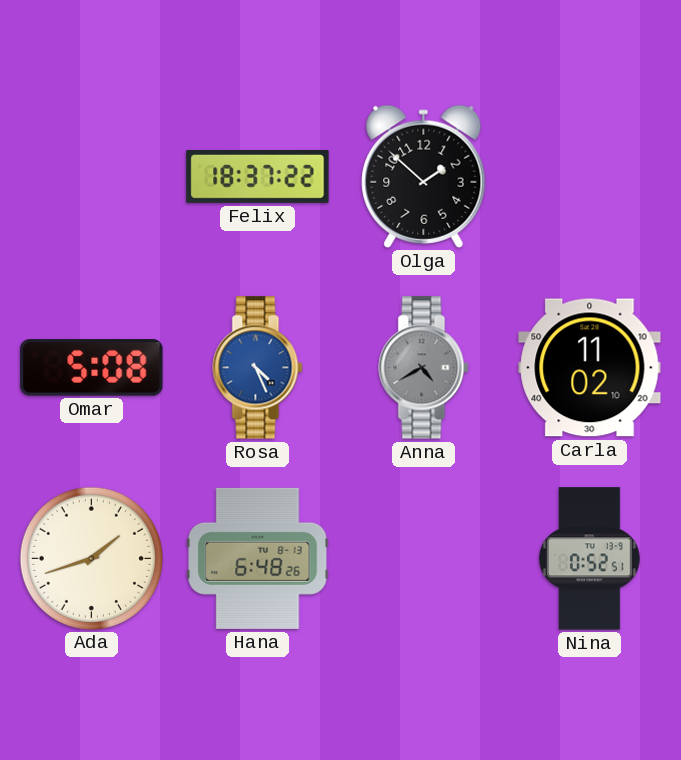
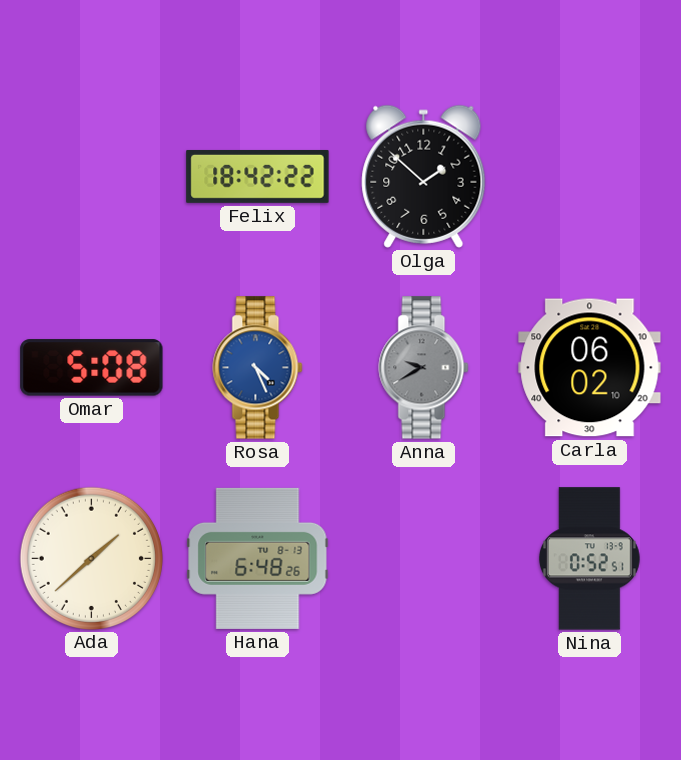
Felix: 18:37 -> 18:42
Anna: 4:40 -> 9:40
Carla: 11:02 -> 06:02
Ada: 1:42 -> 1:38
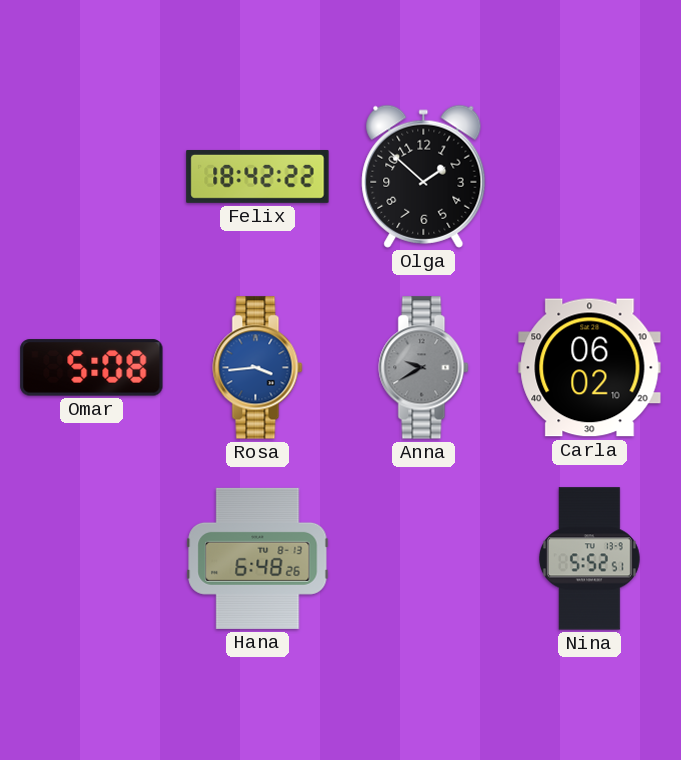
Rosa: 4:26 -> 3:44
Ada: 1:38 -> none
Nina: 0:52 -> 5:52
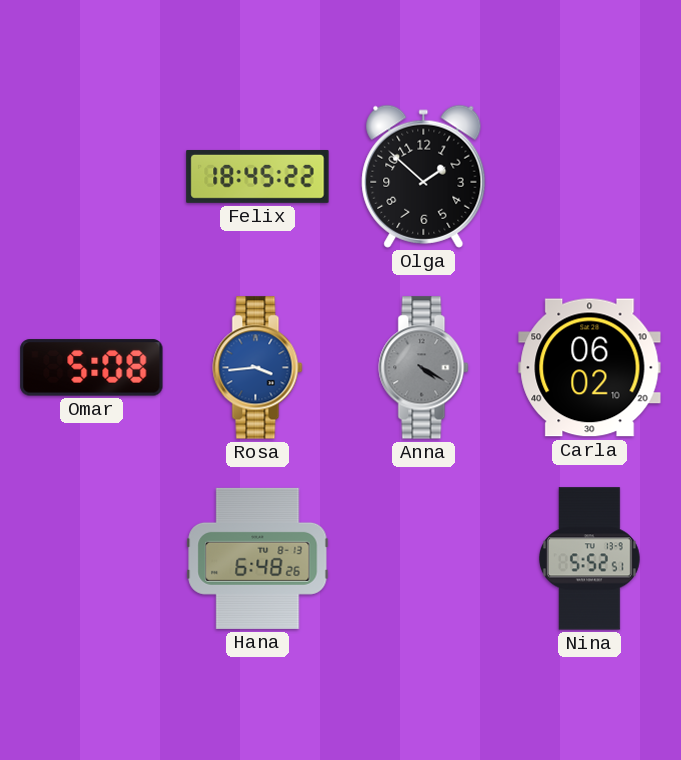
Felix: 18:42 -> 18:45
Anna: 9:40 -> 4:20
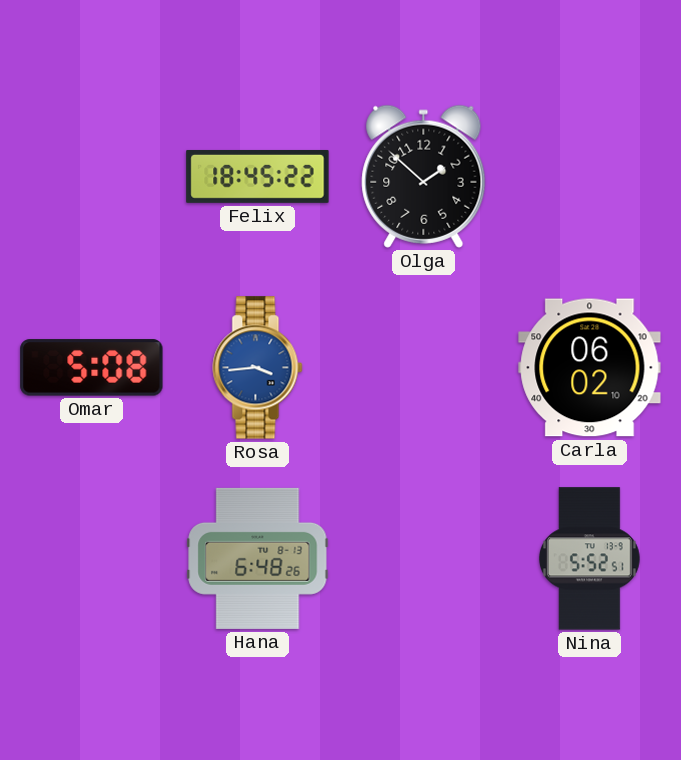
Anna: 4:20 -> none
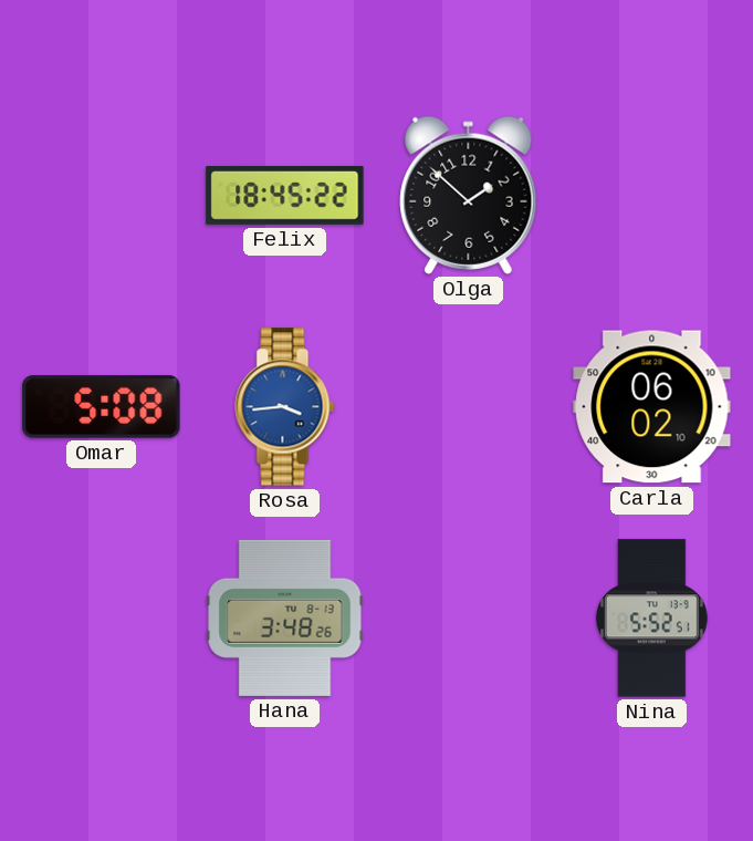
Hana: 6:48 -> 3:48
